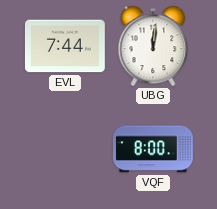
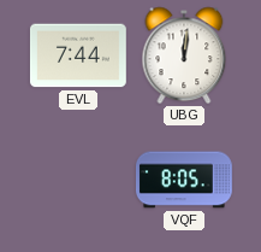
VQF: 8:00 -> 8:05
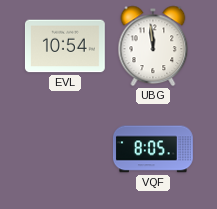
EVL: 7:44 -> 10:54
UBG: 12:01 -> 11:59
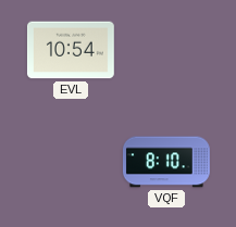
UBG: 11:59 -> none
VQF: 8:05 -> 8:10
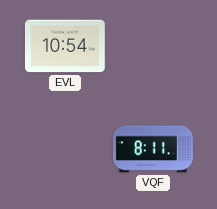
VQF: 8:10 -> 8:11
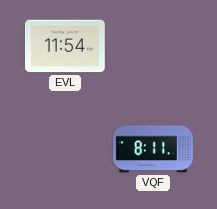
EVL: 10:54 -> 11:54
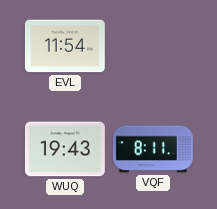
WUQ: none -> 19:43
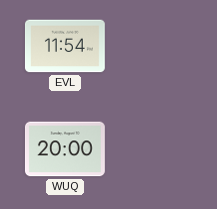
WUQ: 19:43 -> 20:00
VQF: 8:11 -> none
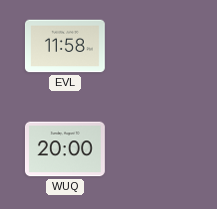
EVL: 11:54 -> 11:58
